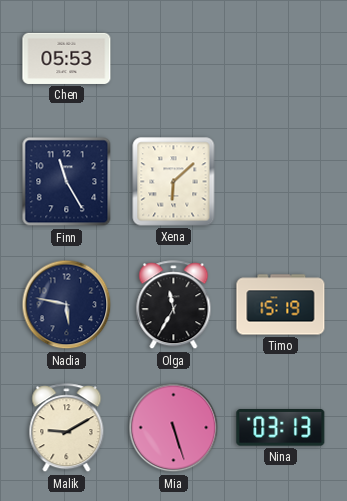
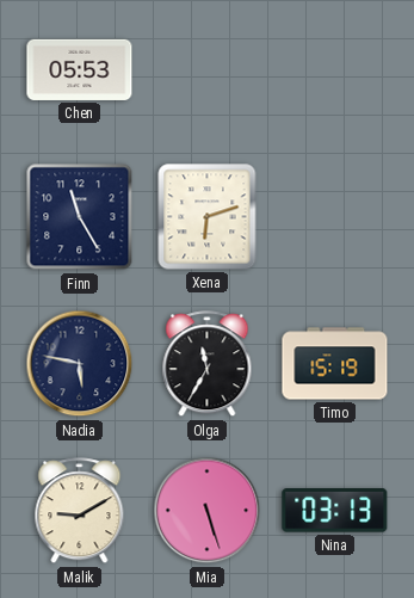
Xena: 6:08 -> 6:12
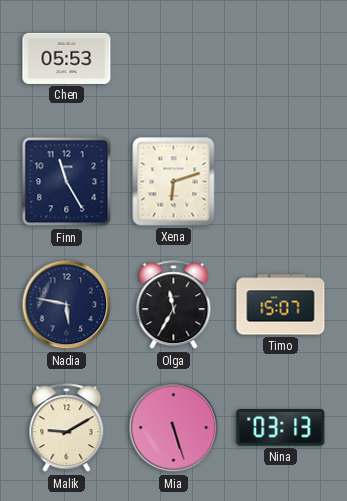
Timo: 15:19 -> 15:07
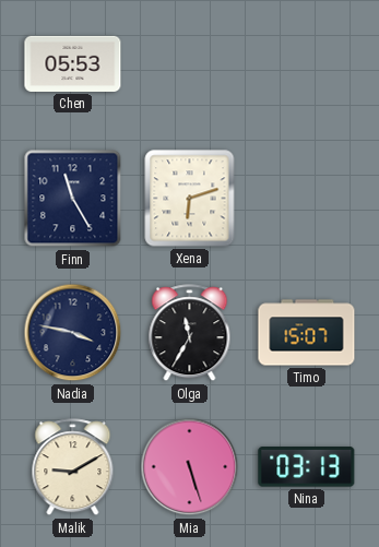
Nadia: 5:47 -> 3:47
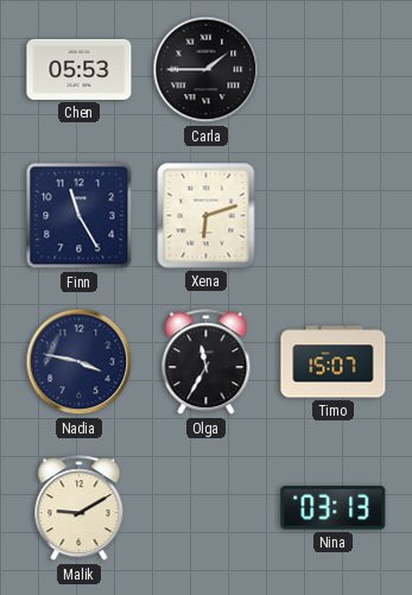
Carla: none -> 1:45
Mia: 5:27 -> none
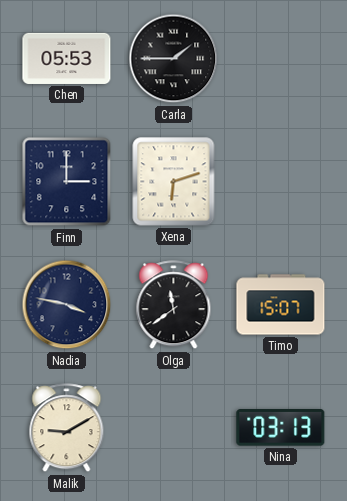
Finn: 11:25 -> 3:00
Olga: 11:35 -> 11:39
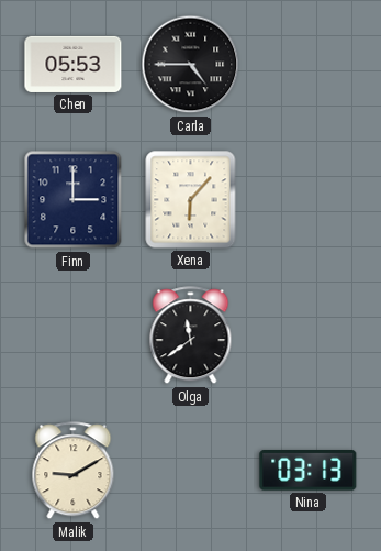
Carla: 1:45 -> 4:45
Xena: 6:12 -> 6:07
Nadia: 3:47 -> none
Timo: 15:07 -> none
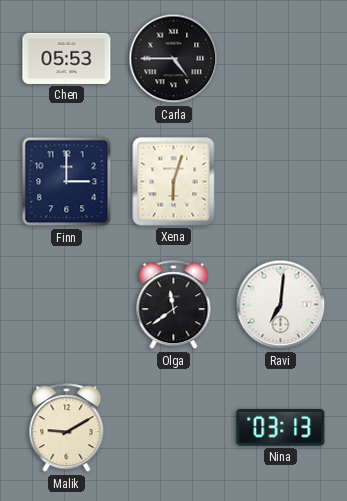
Xena: 6:07 -> 6:03
Ravi: none -> 7:01
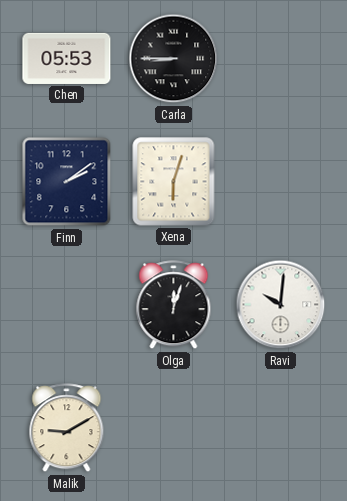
Carla: 4:45 -> 8:45
Finn: 3:00 -> 2:09
Olga: 11:39 -> 12:03
Ravi: 7:01 -> 10:01
Nina: 03:13 -> none
